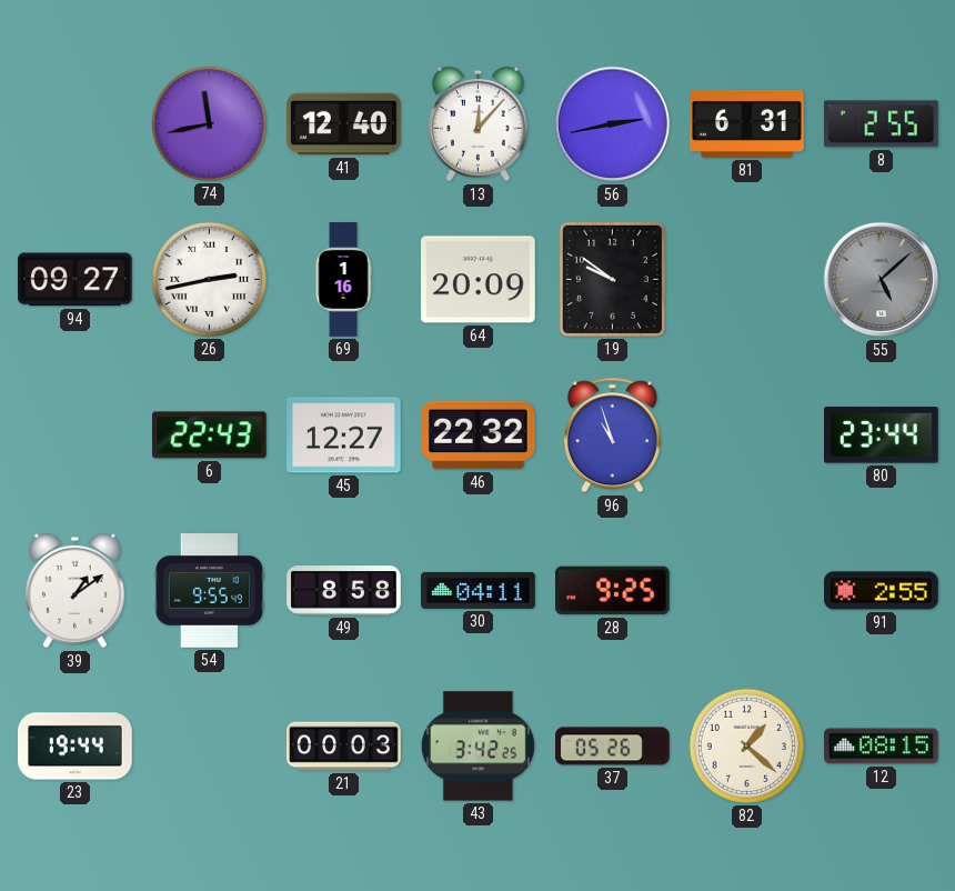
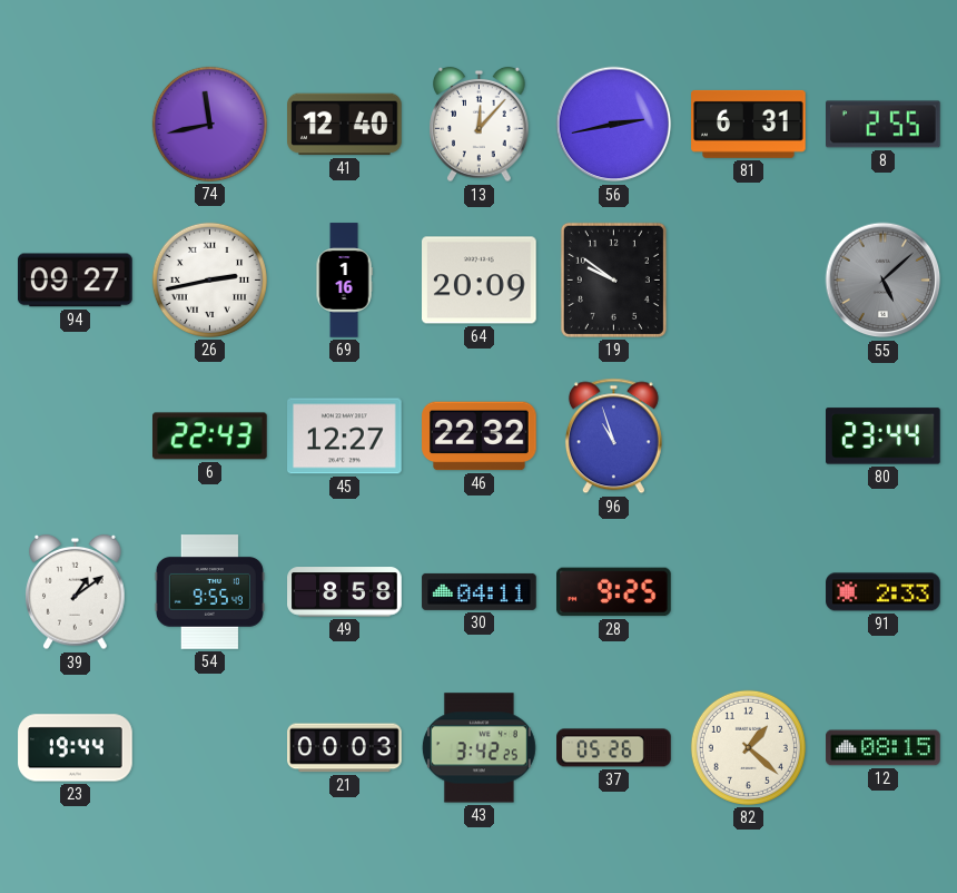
91: 2:55 -> 2:33
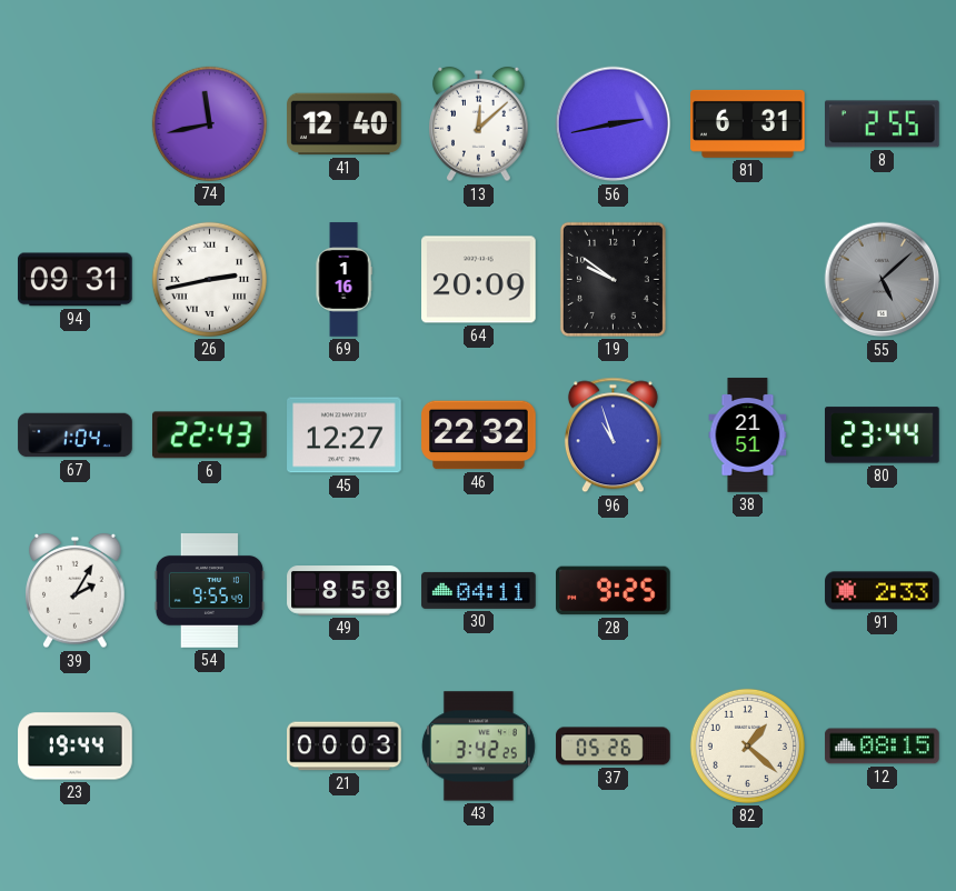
13: 12:07 -> 12:08
94: 09:27 -> 09:31
67: none -> 1:04
38: none -> 21:51
39: 1:09 -> 2:05
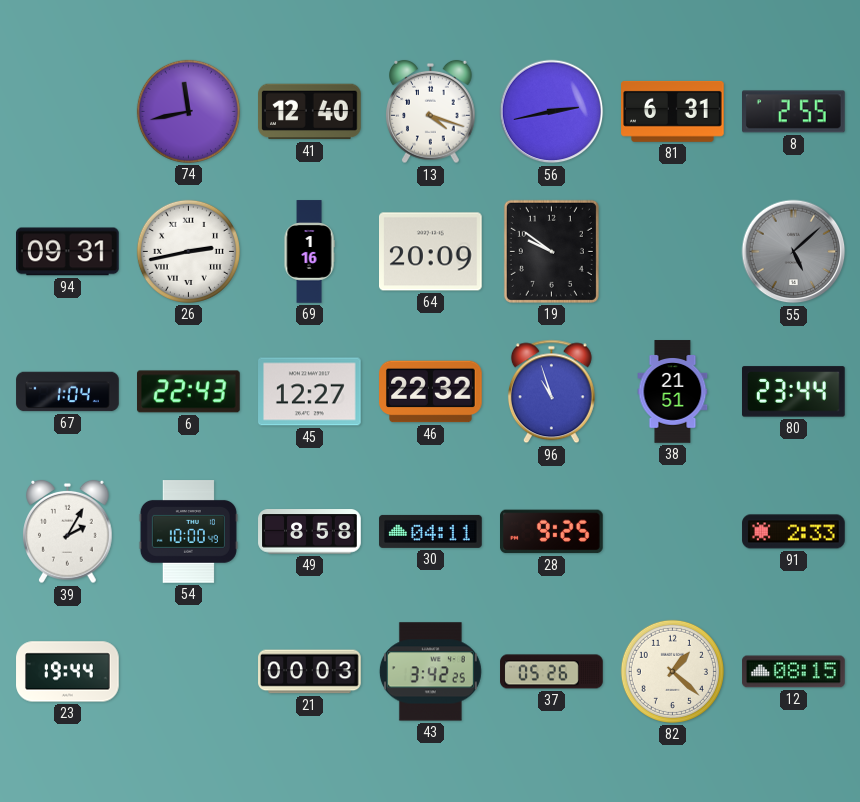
13: 12:08 -> 4:18
54: 9:55 -> 10:00
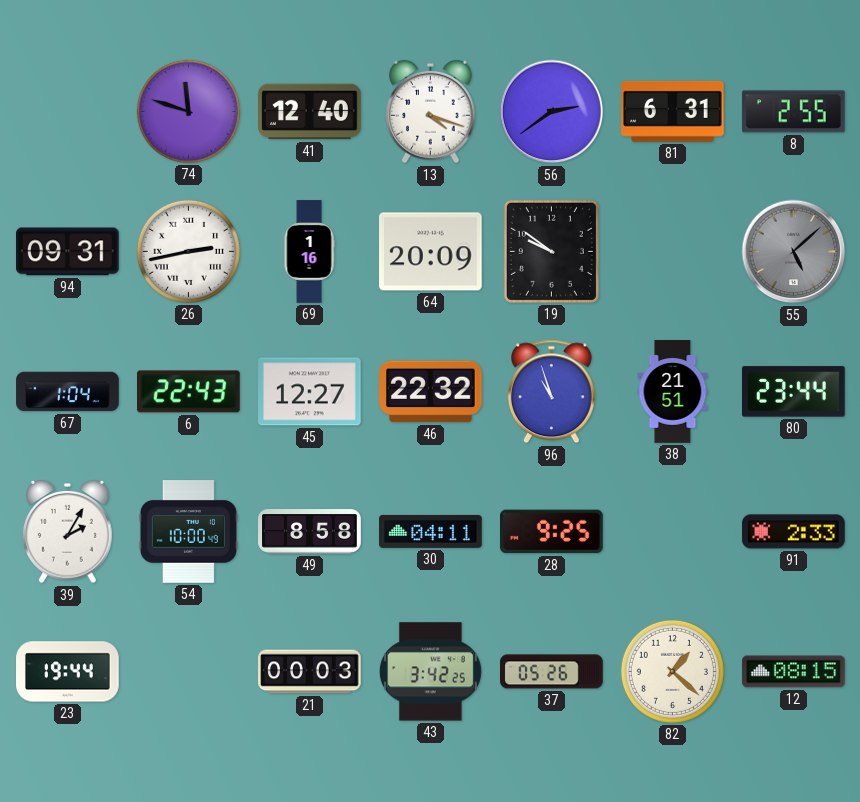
74: 11:43 -> 11:48
56: 2:43 -> 2:39
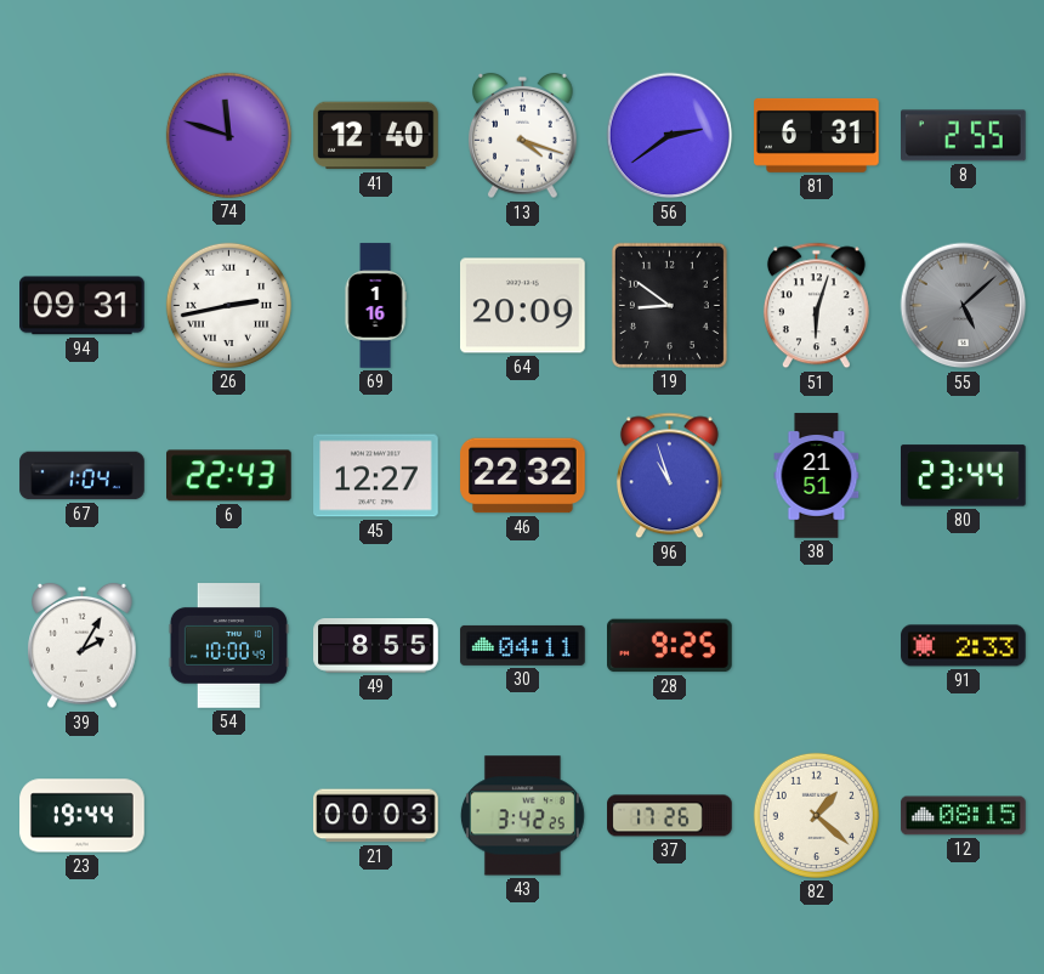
19: 9:51 -> 8:51
51: none -> 6:03
49: 8:58 -> 8:55
37: 05:26 -> 17:26
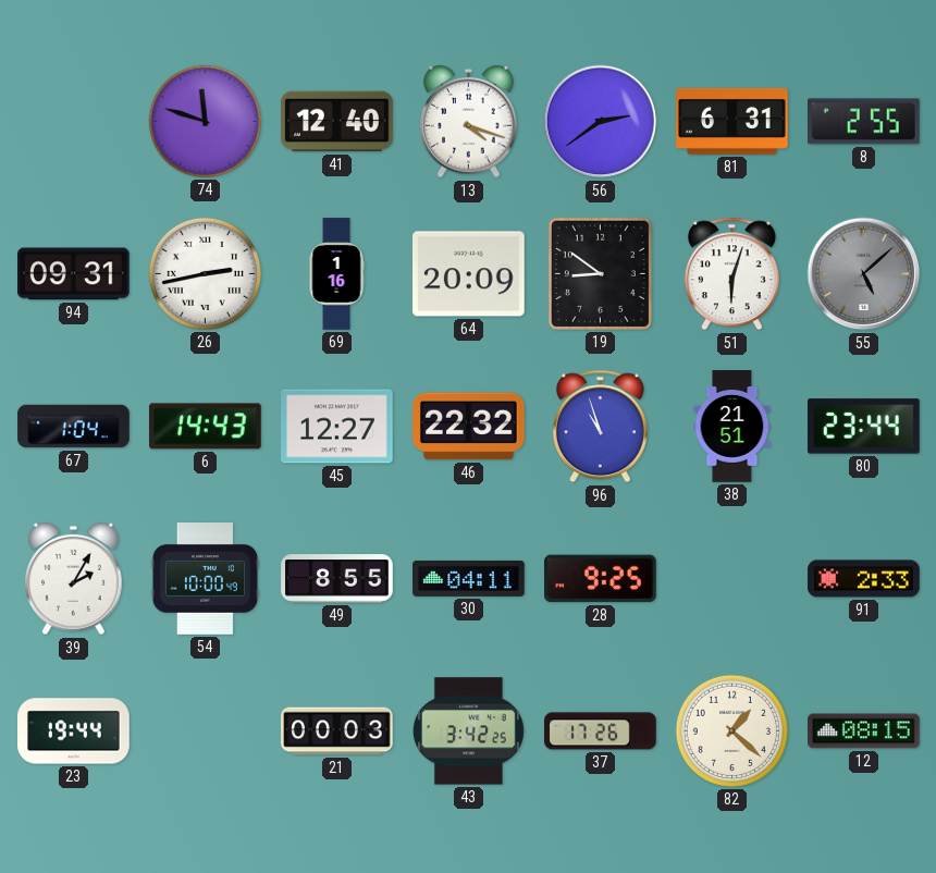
6: 22:43 -> 14:43
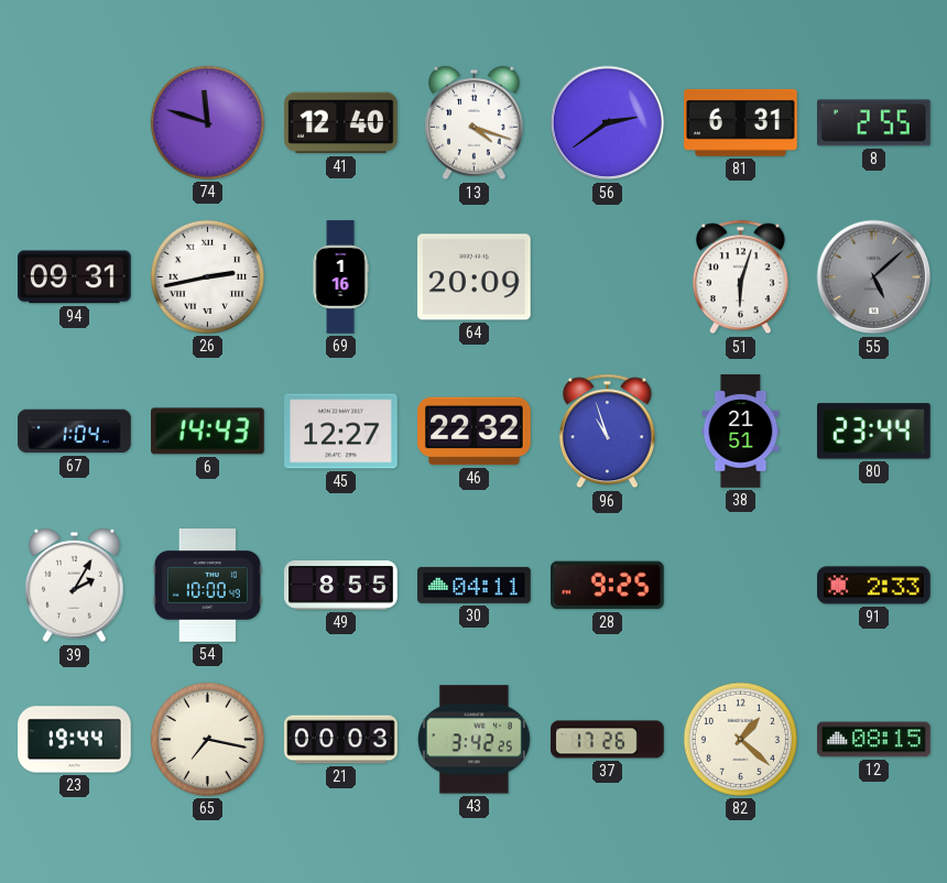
19: 8:51 -> none
65: none -> 7:17
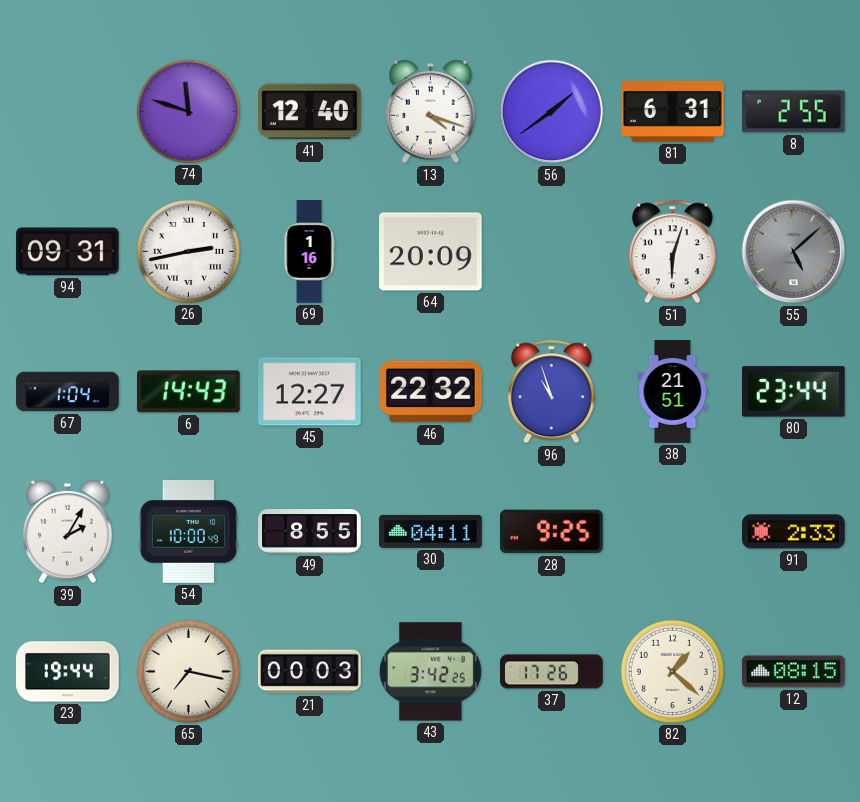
56: 2:39 -> 1:39
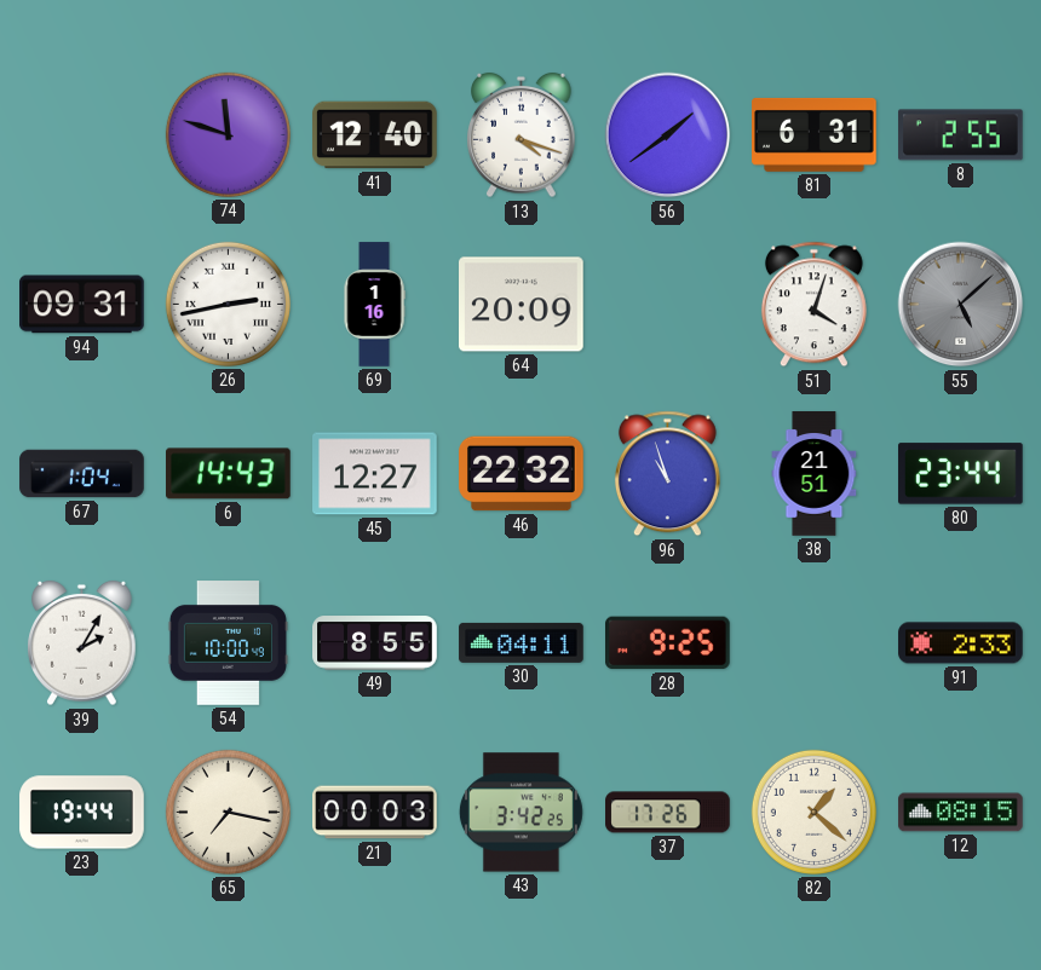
51: 6:03 -> 4:03
